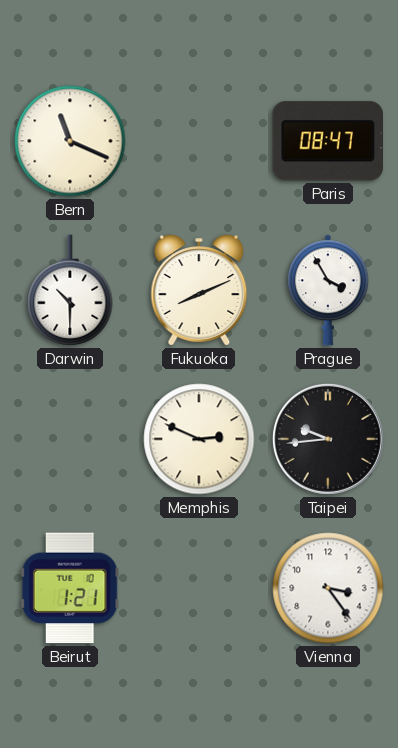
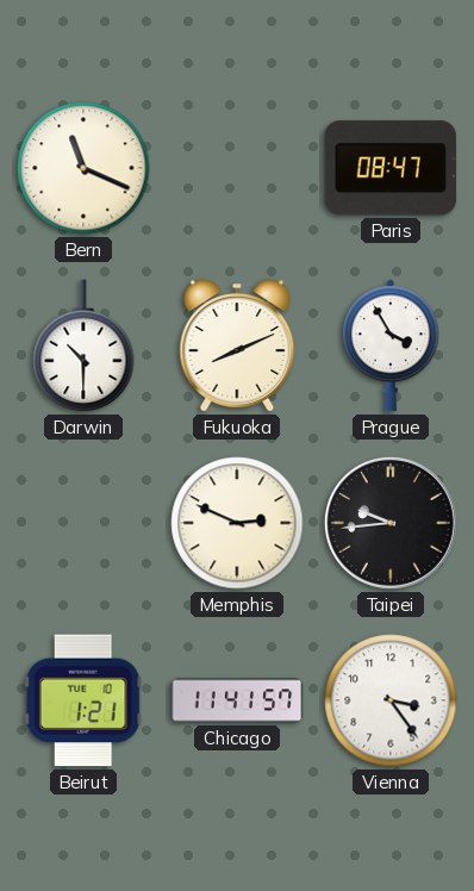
Chicago: none -> 11:41
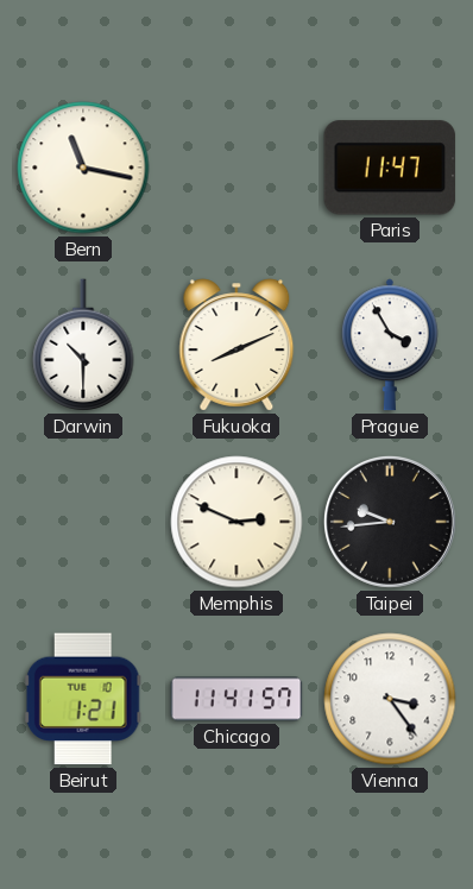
Bern: 11:19 -> 11:17
Paris: 08:47 -> 11:47
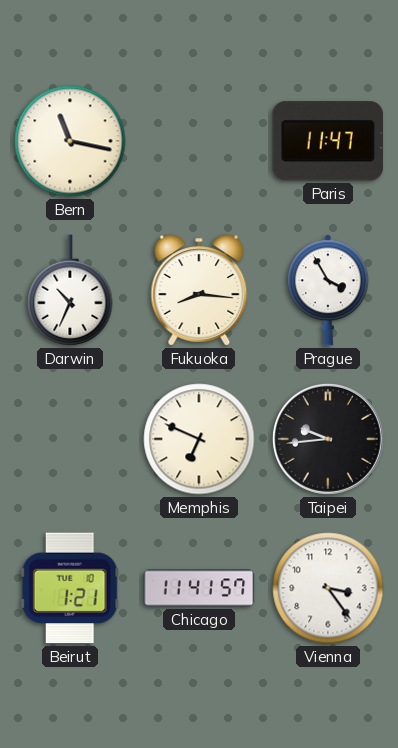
Darwin: 10:30 -> 10:34
Fukuoka: 8:11 -> 8:16
Memphis: 2:49 -> 6:49
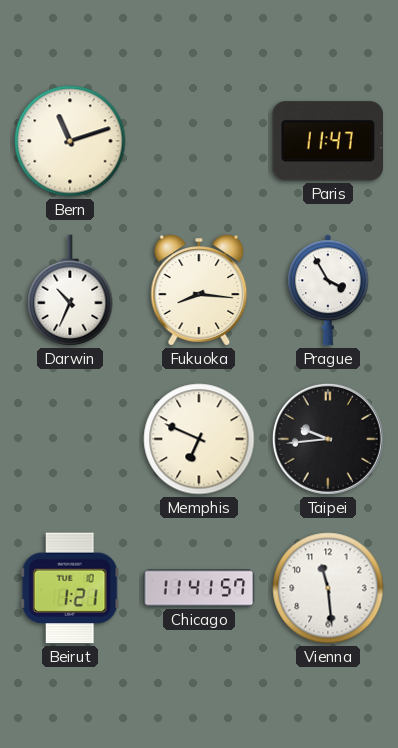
Bern: 11:17 -> 11:12
Vienna: 3:24 -> 11:29
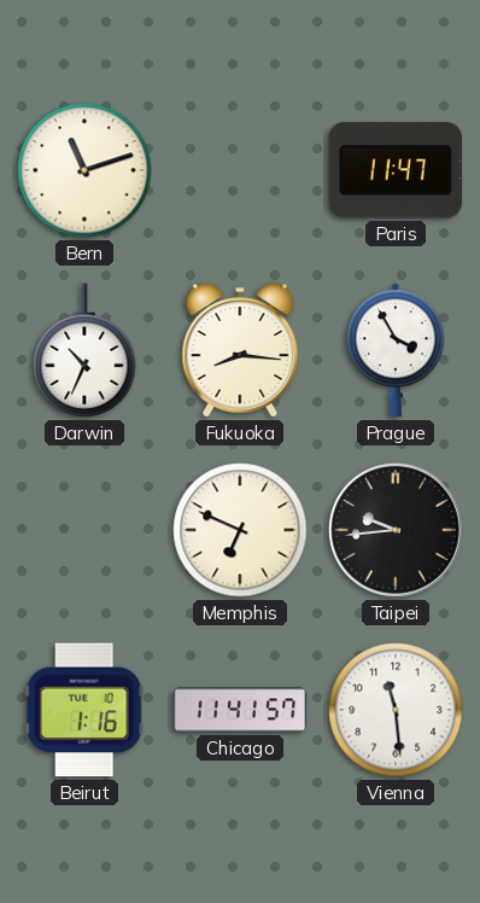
Beirut: 1:21 -> 1:16
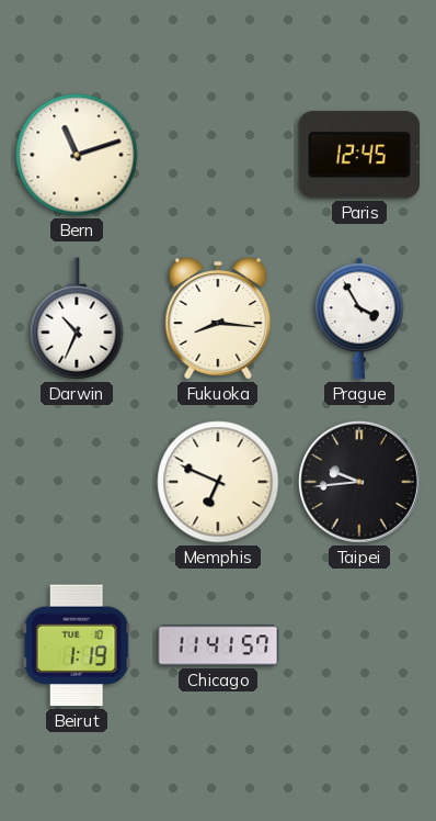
Paris: 11:47 -> 12:45
Beirut: 1:16 -> 1:19
Vienna: 11:29 -> none
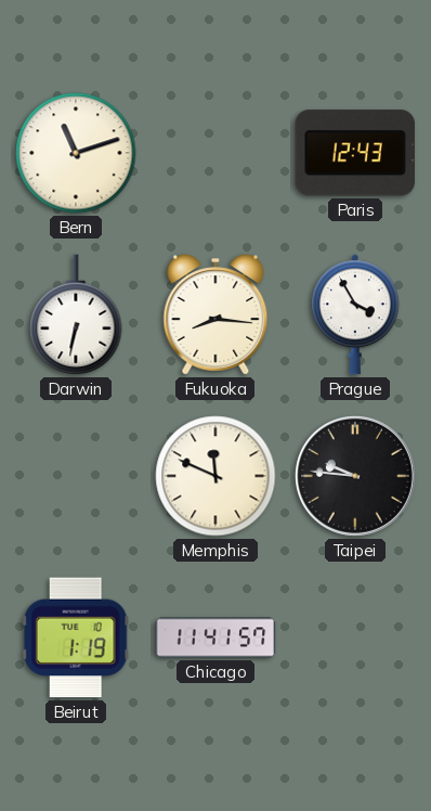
Paris: 12:45 -> 12:43
Darwin: 10:34 -> 6:32
Memphis: 6:49 -> 11:49
Taipei: 9:44 -> 9:46
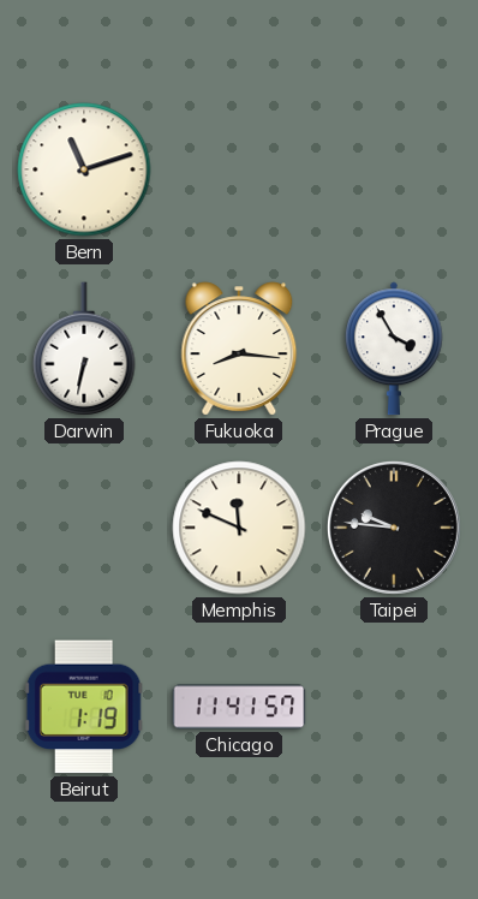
Paris: 12:43 -> none
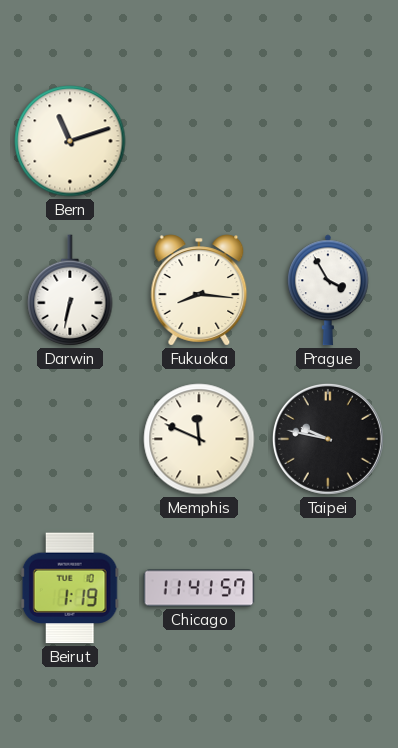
Taipei: 9:46 -> 9:47
